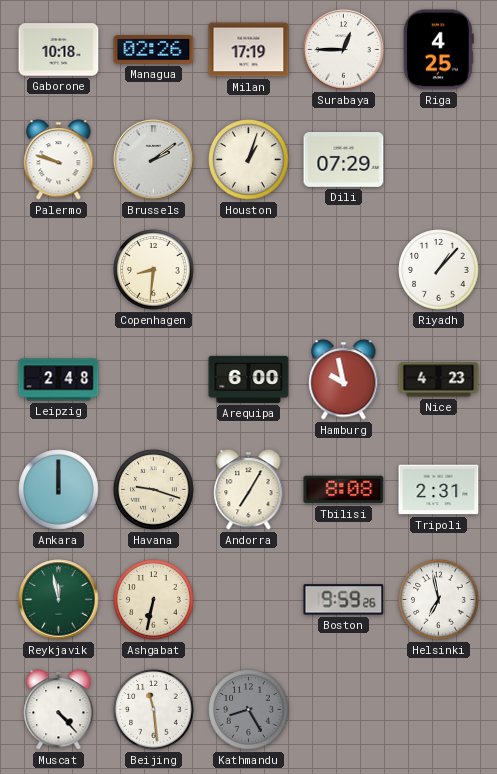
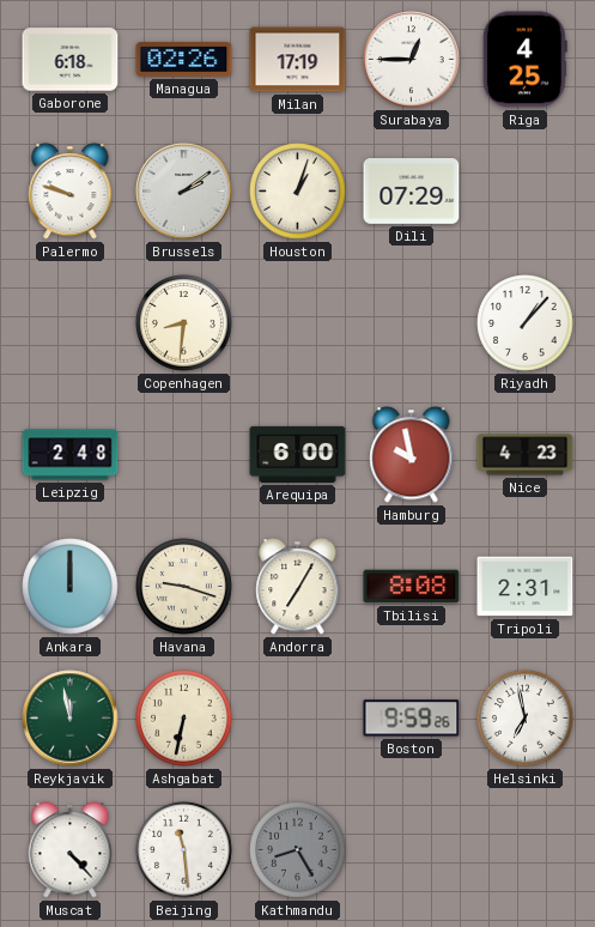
Gaborone: 10:18 -> 6:18
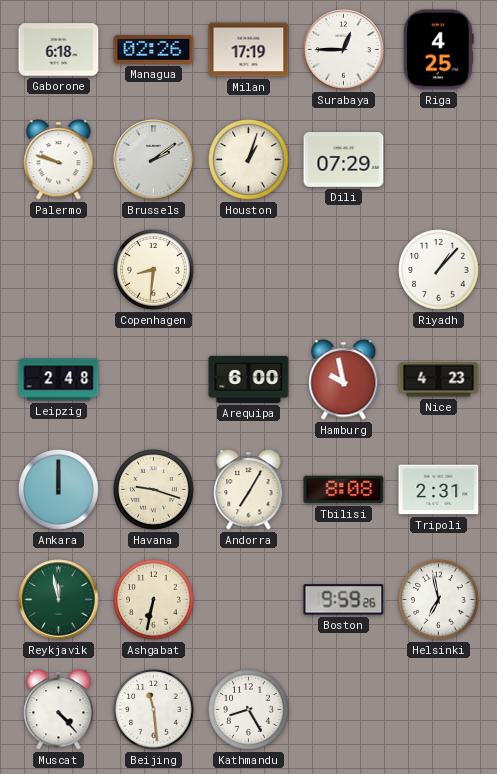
Kathmandu dial: grey -> white
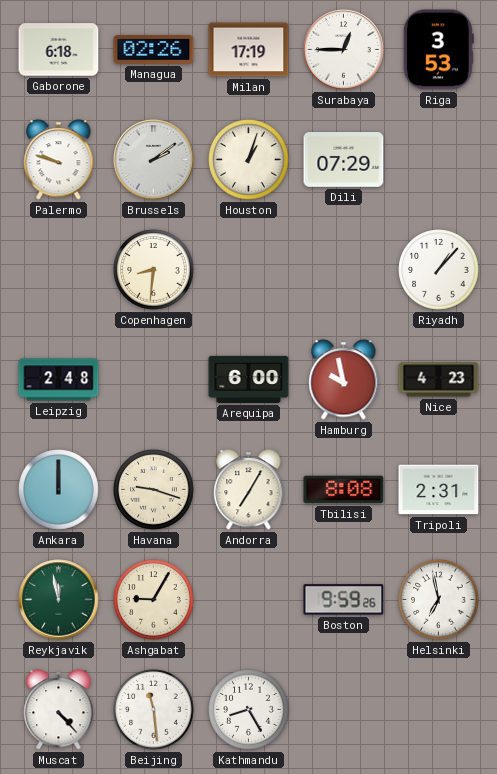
Riga: 4:25 -> 3:53
Ashgabat: 6:32 -> 9:05
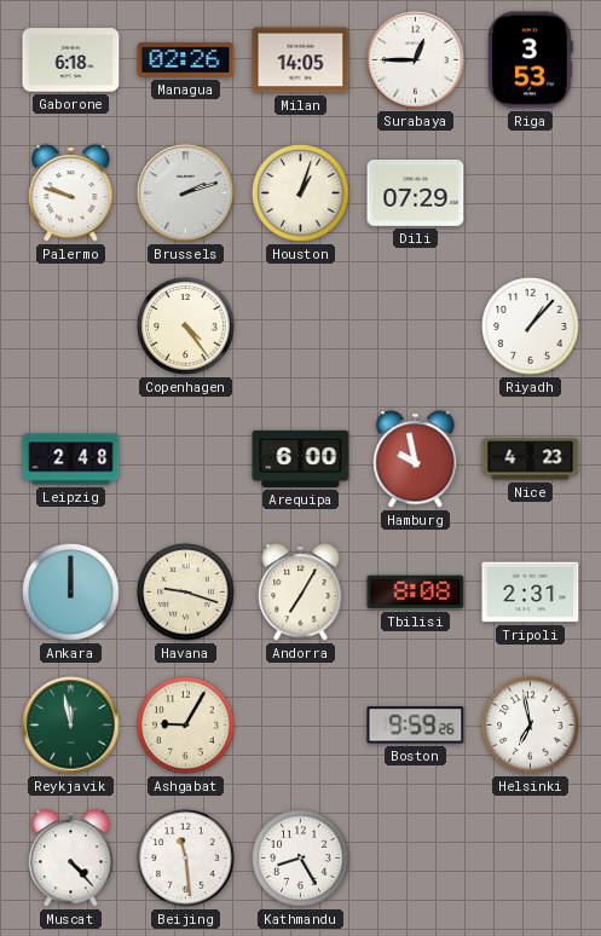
Milan: 17:19 -> 14:05
Brussels: 2:09 -> 2:12
Copenhagen: 8:31 -> 4:24
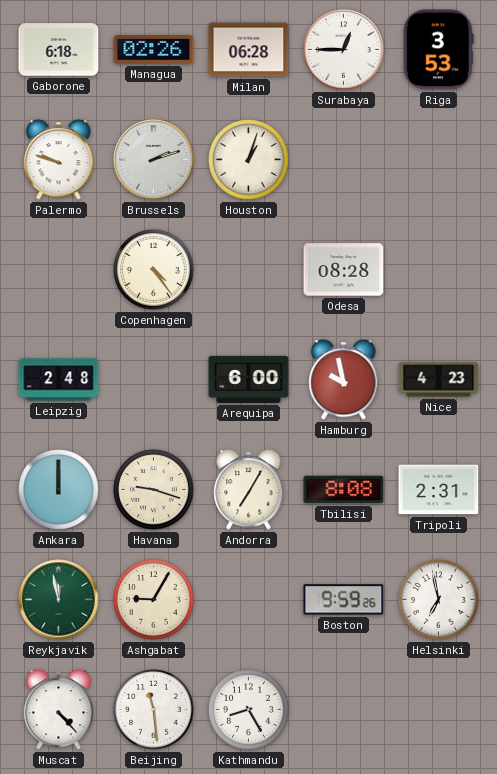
Milan: 14:05 -> 06:28
Dili: 07:29 -> none
Odesa: none -> 08:28
Riyadh: 1:07 -> none
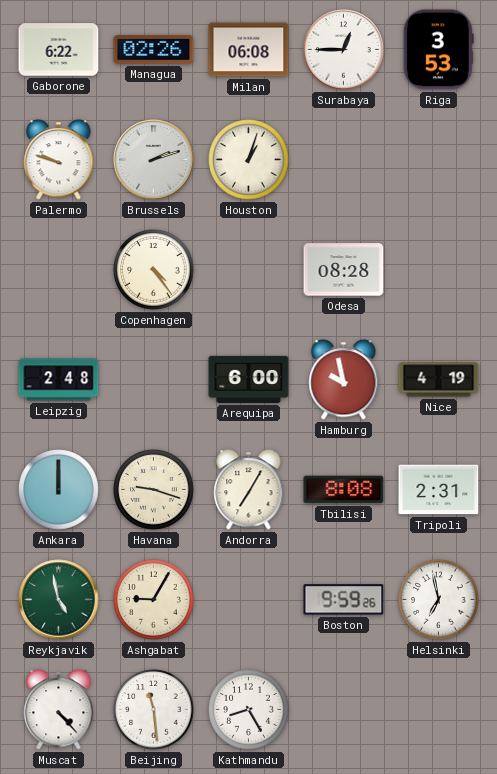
Gaborone: 6:18 -> 6:22
Milan: 06:28 -> 06:08
Nice: 4:23 -> 4:19
Reykjavik: 11:58 -> 4:58
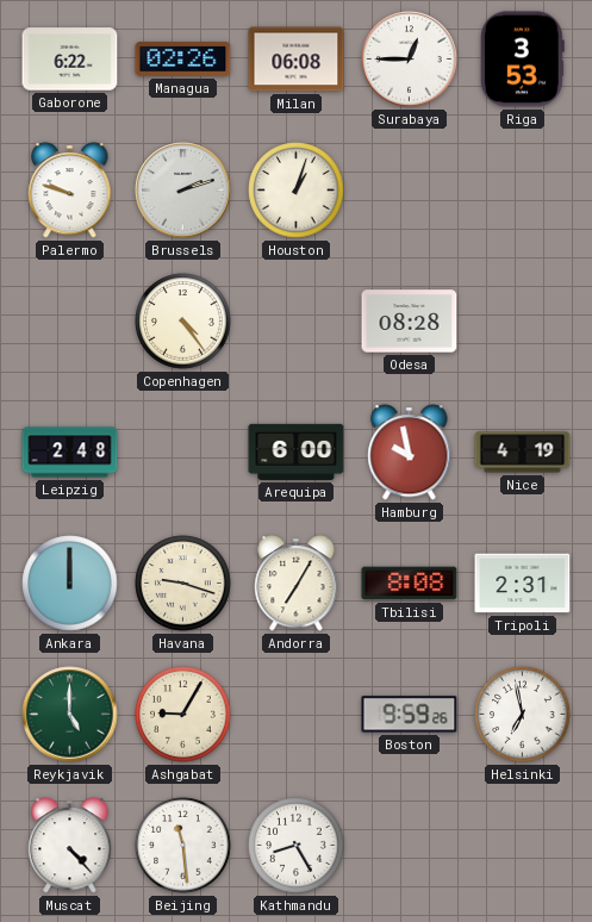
Reykjavik: 4:58 -> 5:00
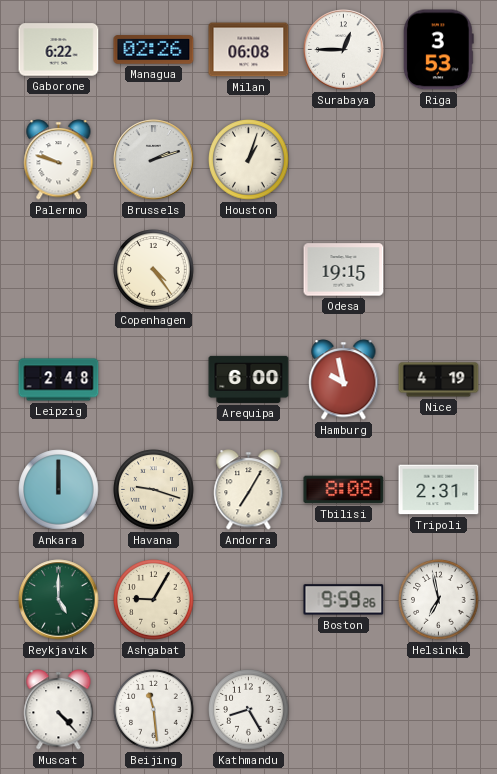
Odesa: 08:28 -> 19:15
